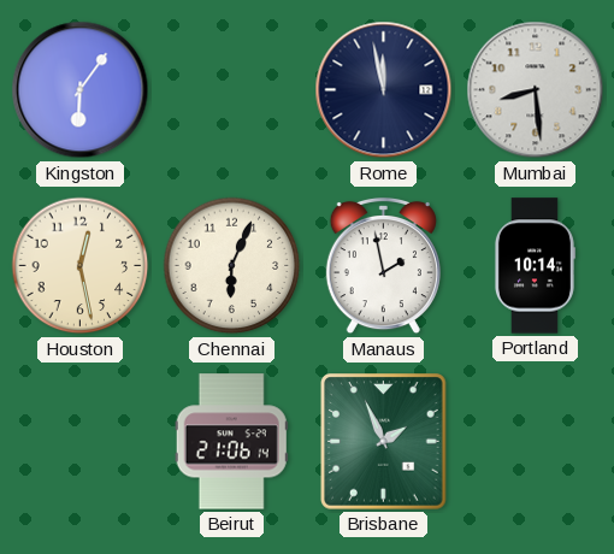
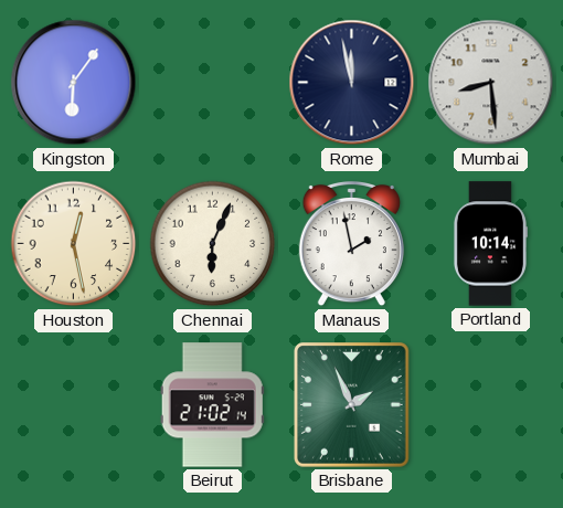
Beirut: 21:06 -> 21:02
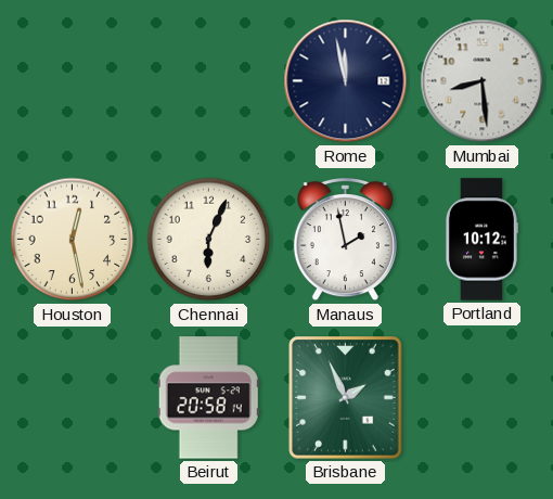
Kingston: 6:06 -> none
Portland: 10:14 -> 10:12
Beirut: 21:02 -> 20:58
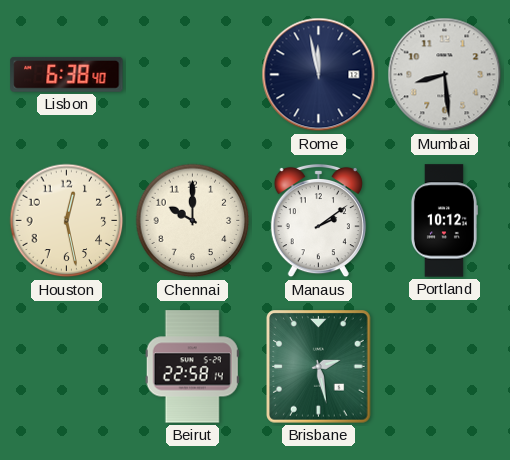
Lisbon: none -> 6:38
Chennai: 6:04 -> 10:00
Manaus: 1:58 -> 2:09
Beirut: 20:58 -> 22:58
Brisbane: 1:56 -> 2:28
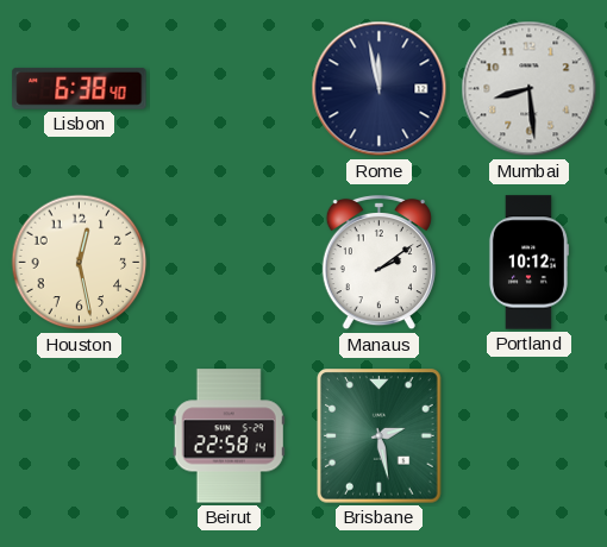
Chennai: 10:00 -> none
